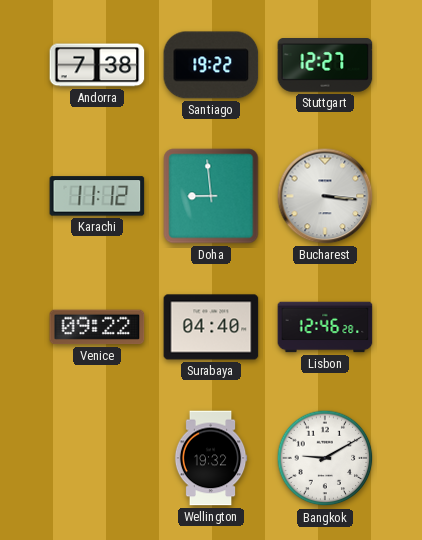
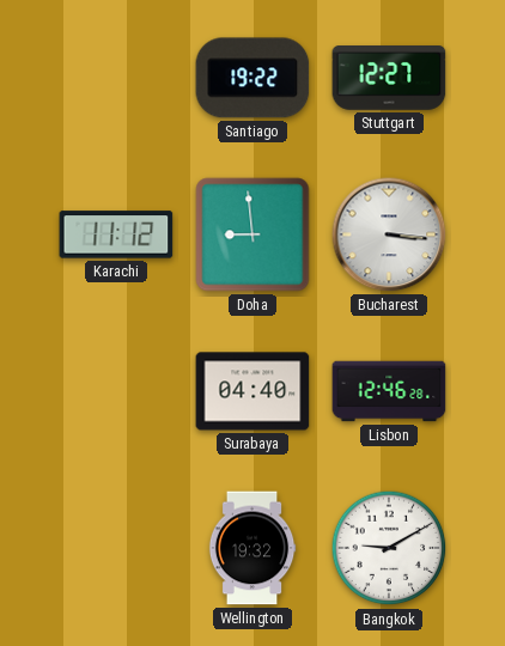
Andorra: 7:38 -> none
Venice: 09:22 -> none
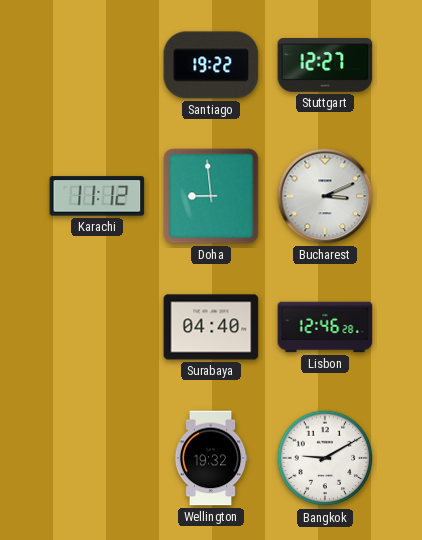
Bucharest: 3:16 -> 3:11
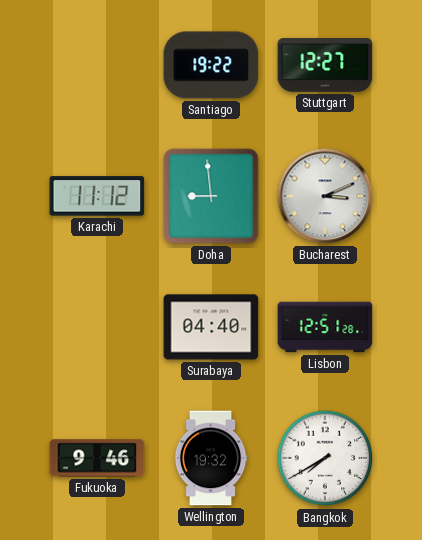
Lisbon: 12:46 -> 12:51
Fukuoka: none -> 9:46
Bangkok: 9:10 -> 7:40
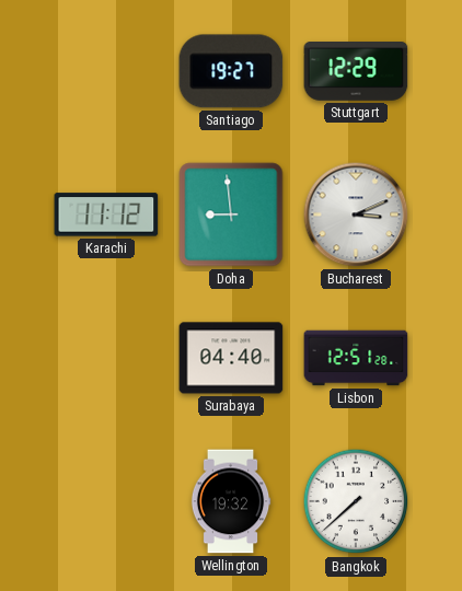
Santiago: 19:22 -> 19:27
Stuttgart: 12:27 -> 12:29
Fukuoka: 9:46 -> none
Bangkok: 7:40 -> 7:38
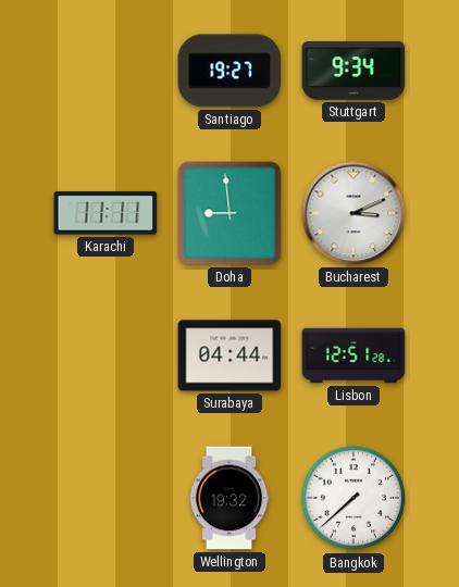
Stuttgart: 12:29 -> 9:34
Karachi: 11:12 -> 11:11
Surabaya: 04:40 -> 04:44
